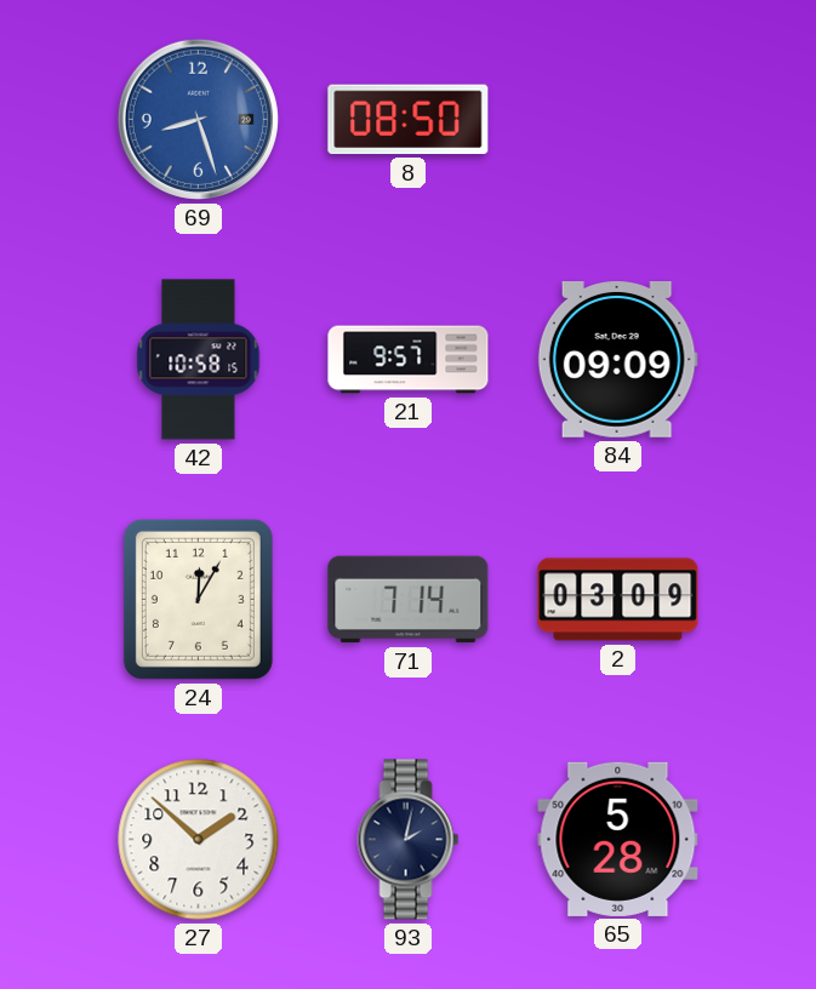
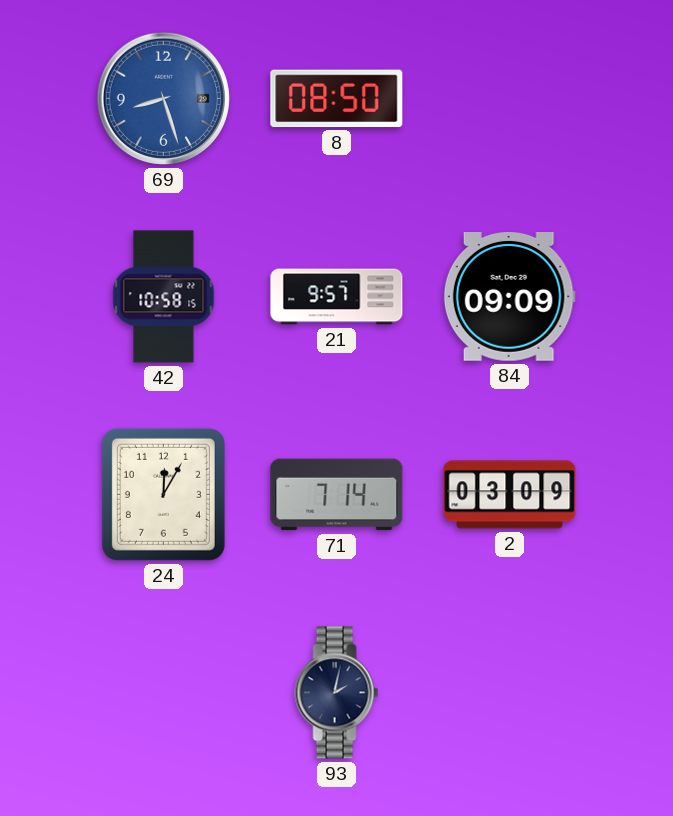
27: 1:52 -> none
65: 5:28 -> none
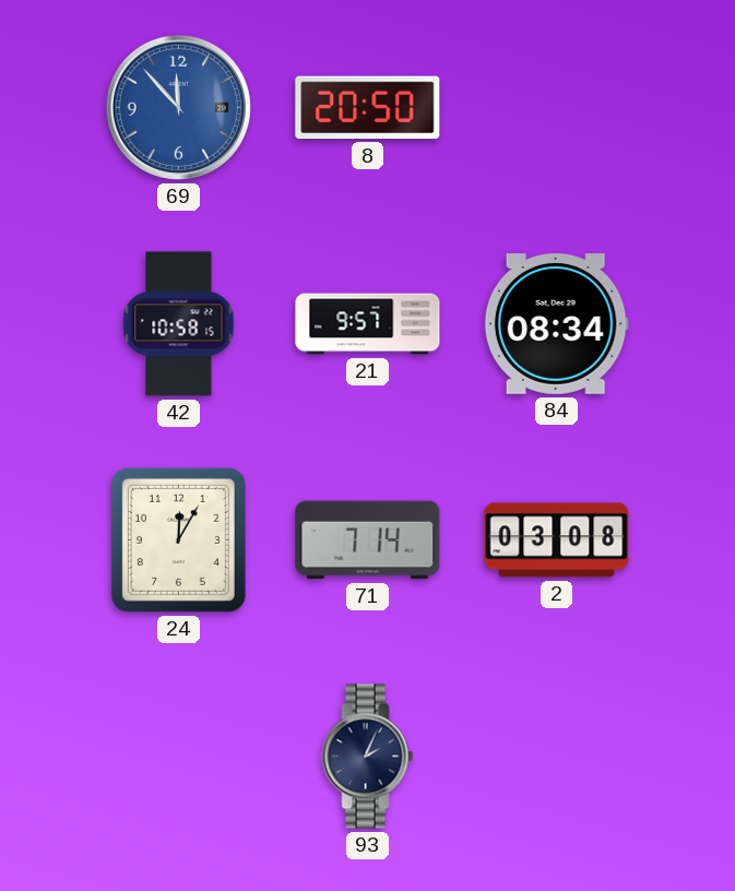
69: 8:27 -> 11:53
8: 08:50 -> 20:50
84: 09:09 -> 08:34
2: 03:09 -> 03:08
93: 2:02 -> 2:04
